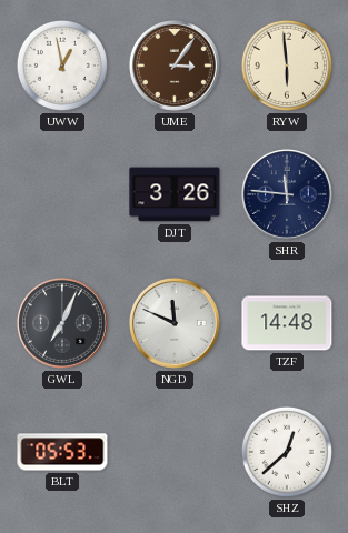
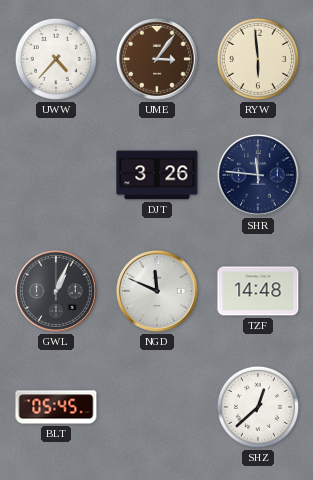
UWW: 12:58 -> 4:37
GWL: 7:04 -> 1:04
BLT: 05:53 -> 05:45
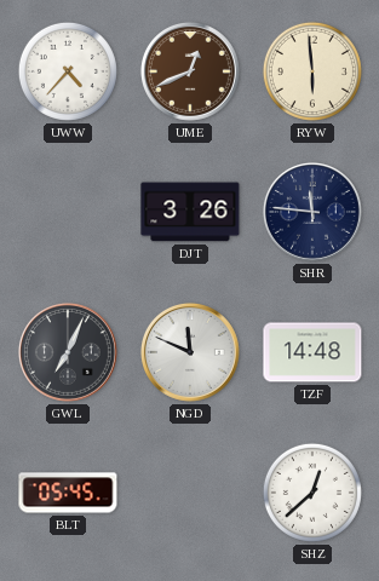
UME: 3:06 -> 12:41
GWL: 1:04 -> 7:04
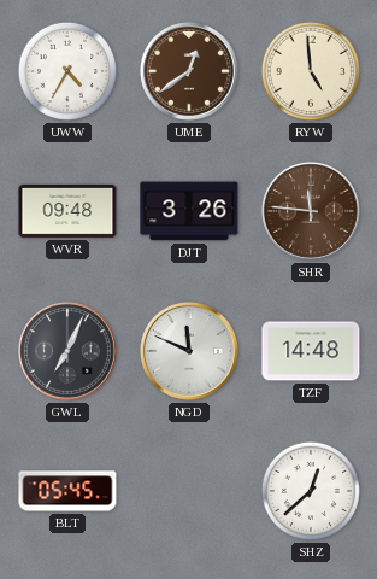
UWW: 4:37 -> 4:35
UME: 12:41 -> 12:39
RYW: 5:59 -> 4:59
WVR: none -> 09:48
SHR dial: navy -> brown
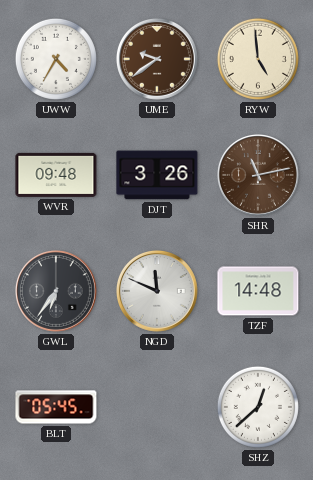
UME: 12:39 -> 9:39
SHR: 11:46 -> 11:13
GWL: 7:04 -> 6:36
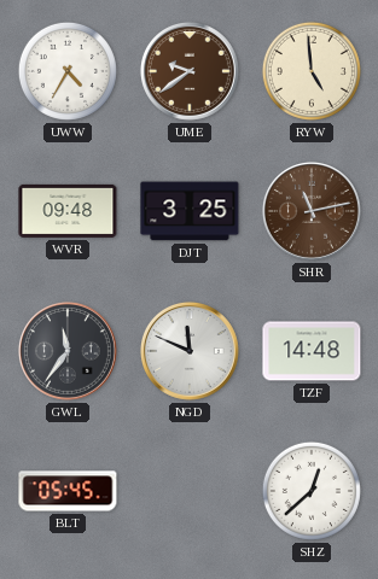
DJT: 3:26 -> 3:25
GWL: 6:36 -> 11:36
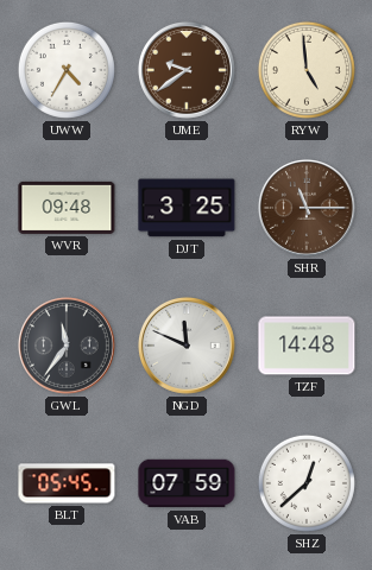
SHR: 11:13 -> 11:15
VAB: none -> 07:59
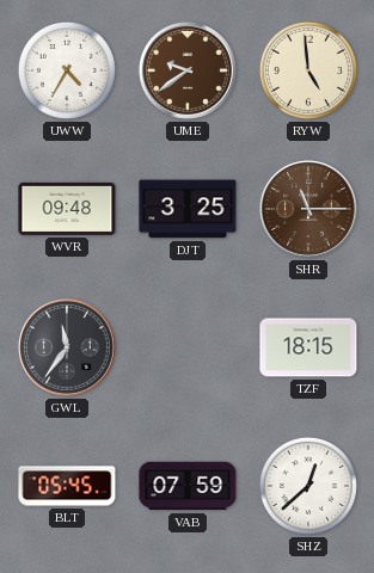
NGD: 11:49 -> none
TZF: 14:48 -> 18:15
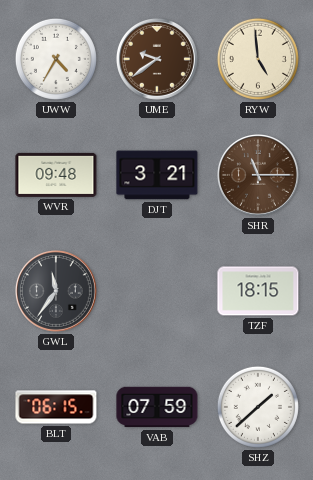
DJT: 3:25 -> 3:21
BLT: 05:45 -> 06:15
SHZ: 12:38 -> 1:38
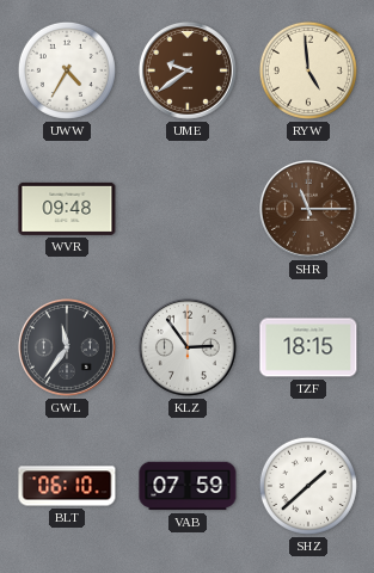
DJT: 3:21 -> none
KLZ: none -> 2:54
BLT: 06:15 -> 06:10
